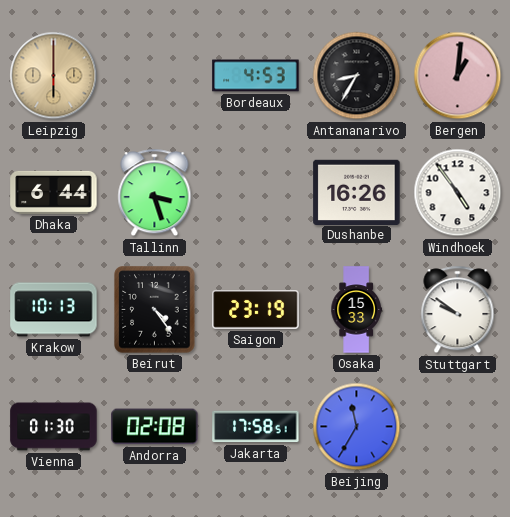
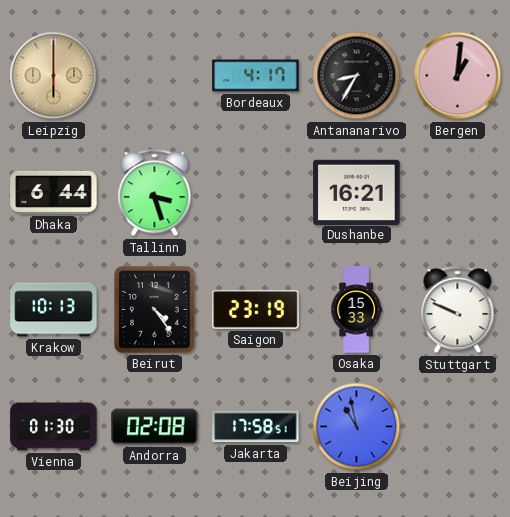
Bordeaux: 4:53 -> 4:17
Dushanbe: 16:26 -> 16:21
Windhoek: 4:54 -> none
Stuttgart: 9:51 -> 9:49
Beijing: 11:35 -> 10:58
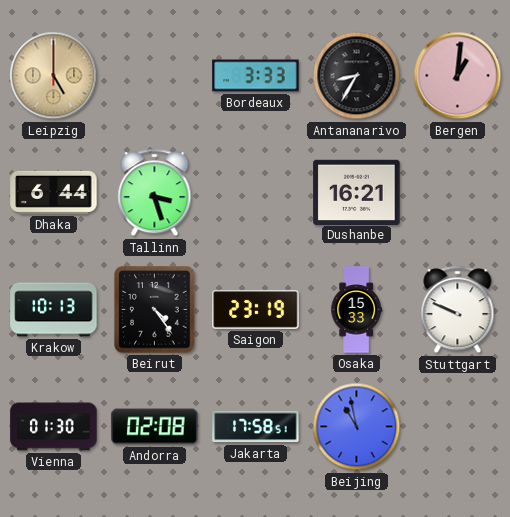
Leipzig: 6:00 -> 5:00
Bordeaux: 4:17 -> 3:33
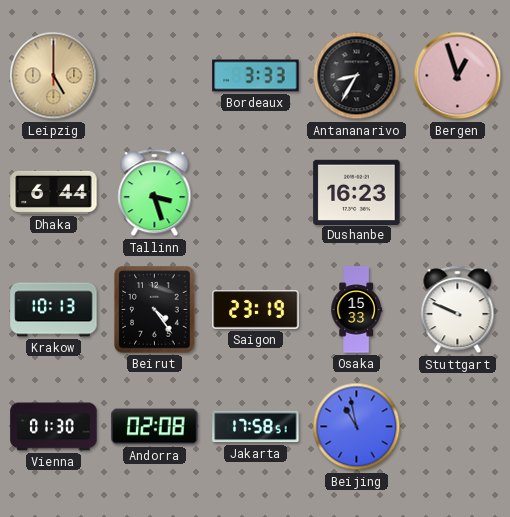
Bergen: 1:01 -> 12:57
Dushanbe: 16:21 -> 16:23
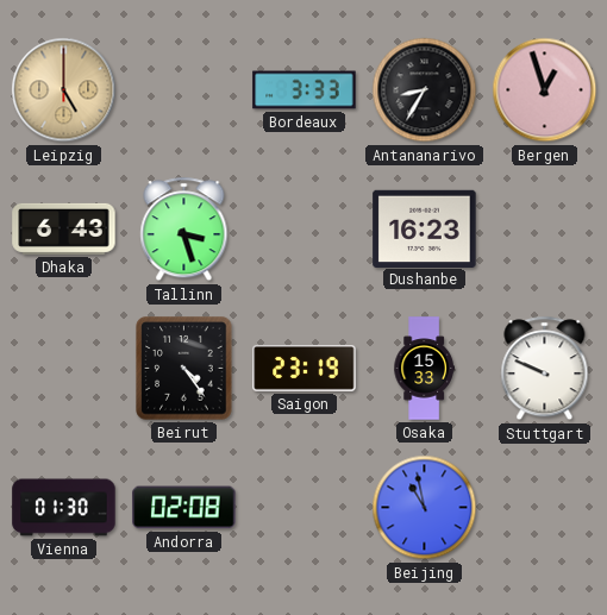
Dhaka: 6:44 -> 6:43
Krakow: 10:13 -> none
Jakarta: 17:58 -> none
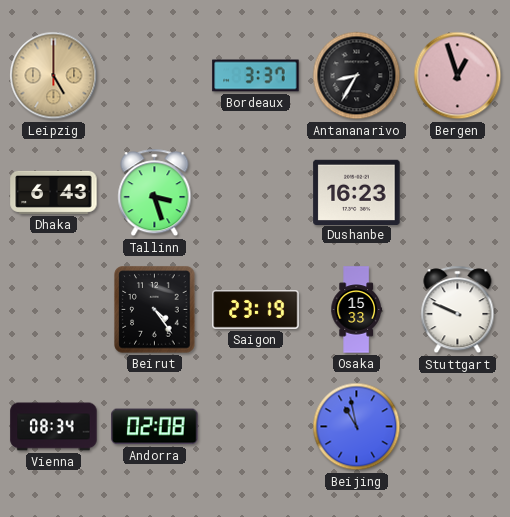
Bordeaux: 3:33 -> 3:37
Vienna: 01:30 -> 08:34
